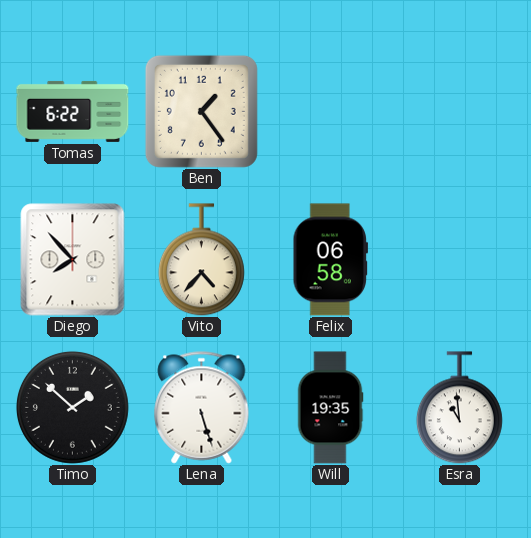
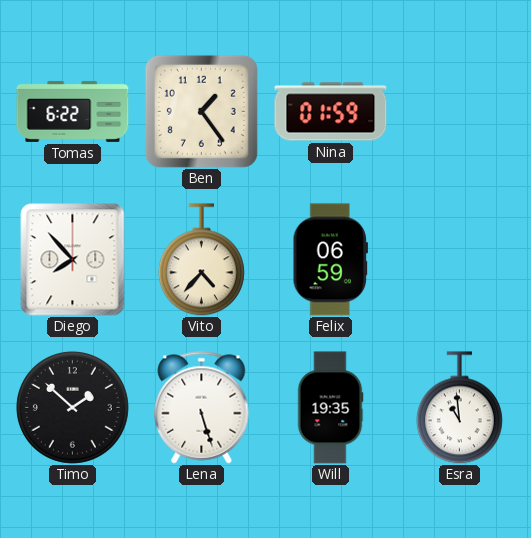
Nina: none -> 01:59
Felix: 06:58 -> 06:59
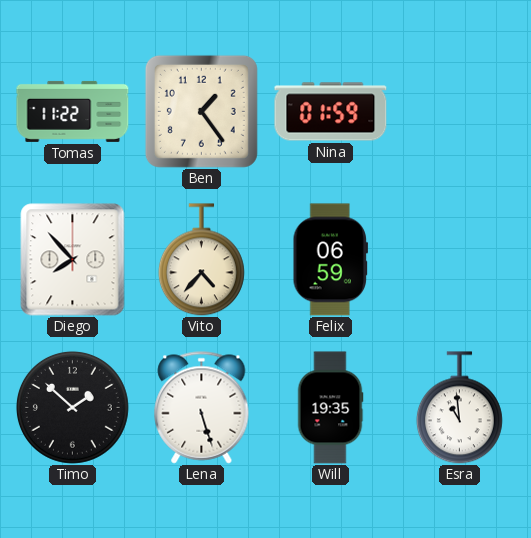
Tomas: 6:22 -> 11:22
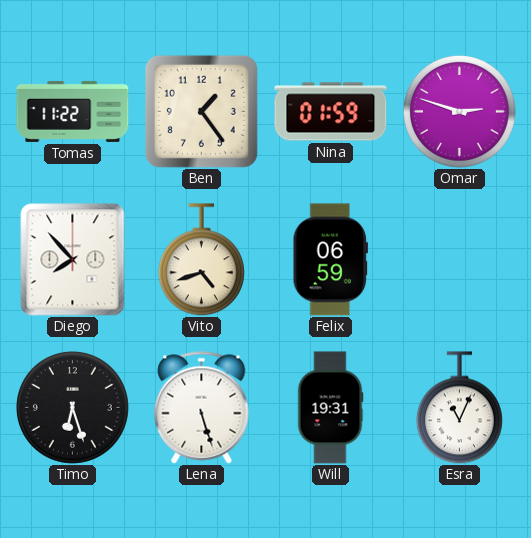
Omar: none -> 2:48
Vito: 4:37 -> 4:42
Timo: 1:52 -> 6:27
Will: 19:35 -> 19:31
Esra: 10:59 -> 11:04
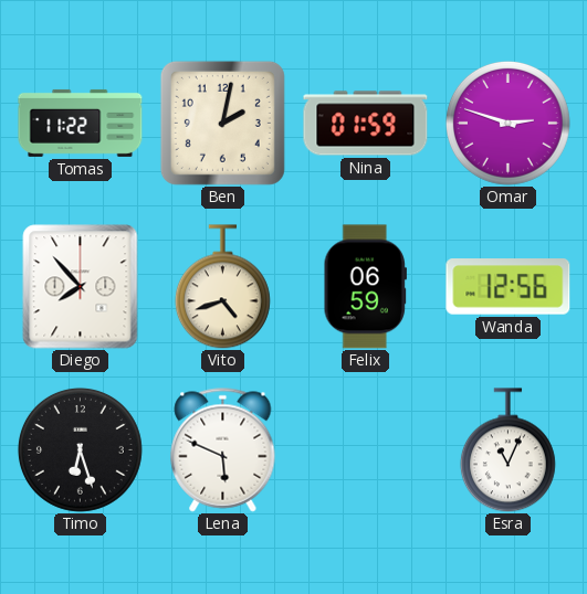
Ben: 1:24 -> 2:02
Wanda: none -> 12:56
Lena: 5:27 -> 5:49
Will: 19:31 -> none
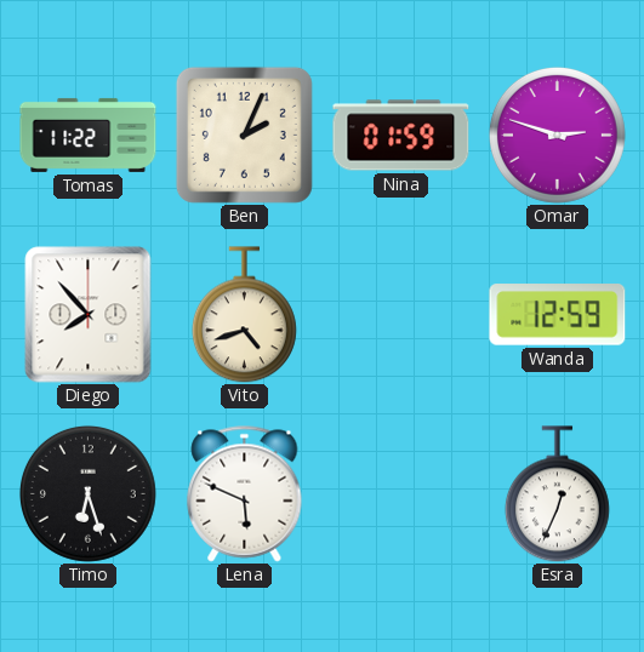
Ben: 2:02 -> 2:04
Felix: 06:59 -> none
Wanda: 12:56 -> 12:59
Esra: 11:04 -> 12:34
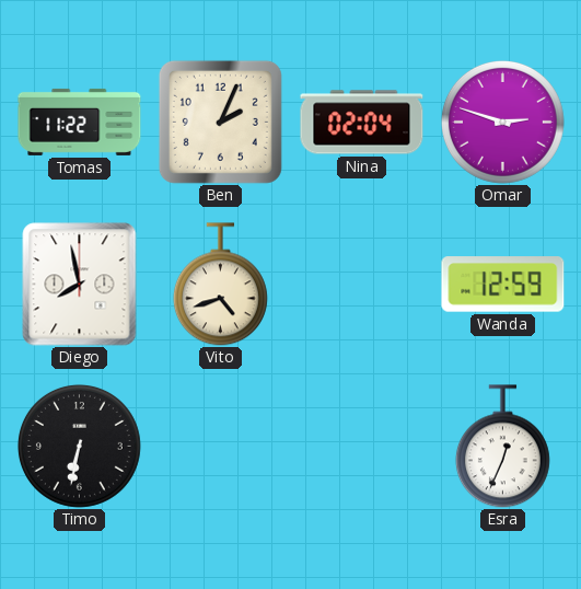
Nina: 01:59 -> 02:04
Diego: 7:53 -> 7:58
Timo: 6:27 -> 6:32
Lena: 5:49 -> none
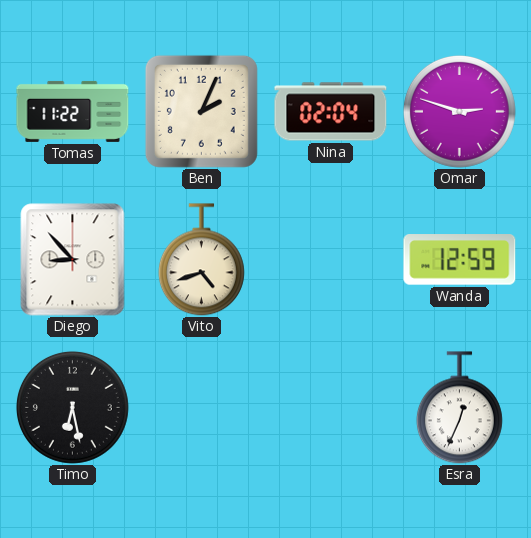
Diego: 7:58 -> 8:53
Timo: 6:32 -> 6:28
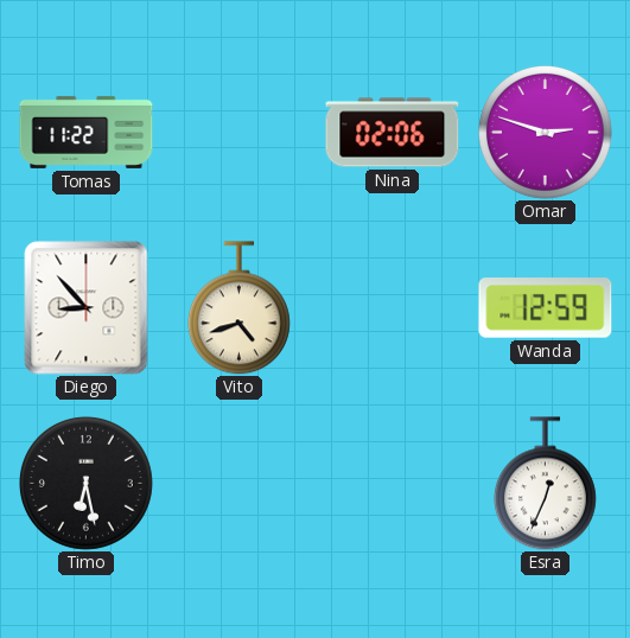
Ben: 2:04 -> none
Nina: 02:04 -> 02:06
